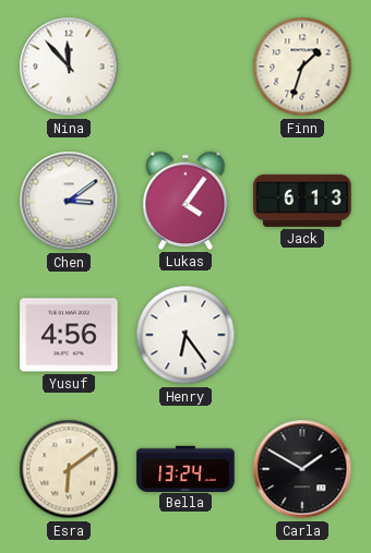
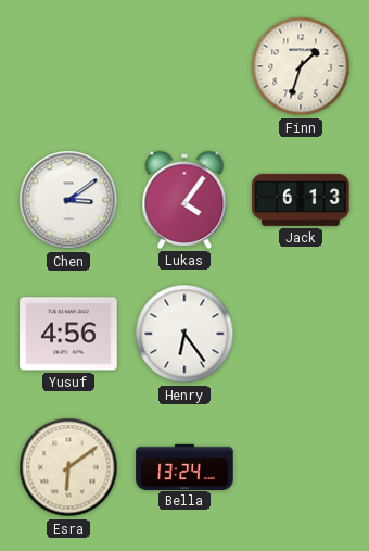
Nina: 11:53 -> none
Carla: 1:50 -> none
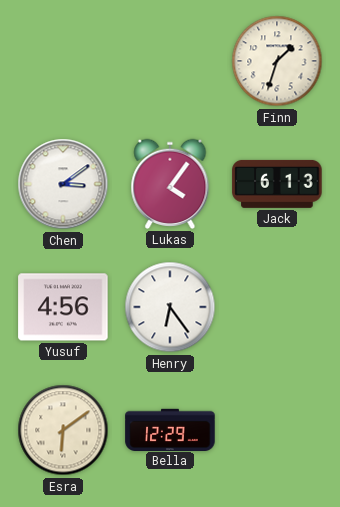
Bella: 13:24 -> 12:29
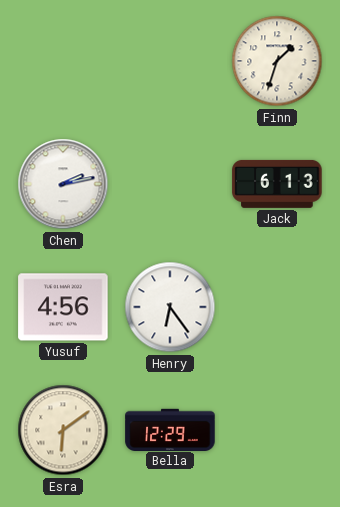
Chen: 3:09 -> 2:13
Lukas: 4:06 -> none
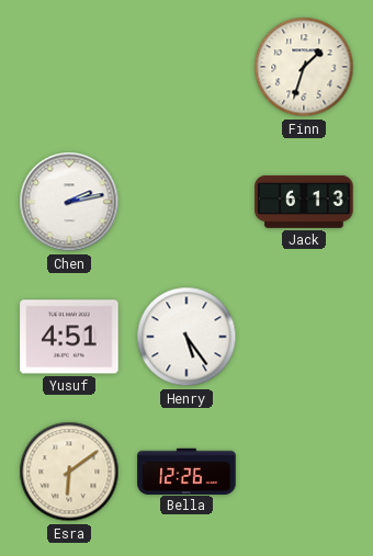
Yusuf: 4:56 -> 4:51
Henry: 6:24 -> 5:24
Bella: 12:29 -> 12:26
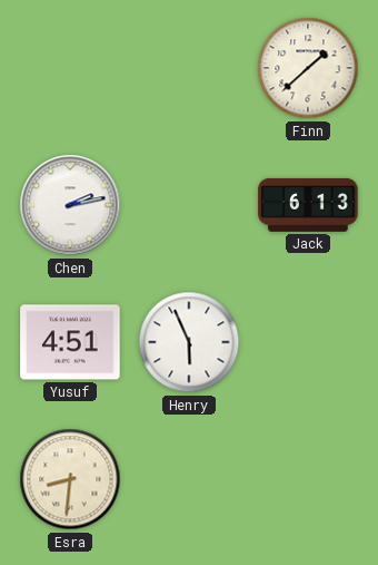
Finn: 1:33 -> 1:38
Henry: 5:24 -> 5:56
Esra: 6:09 -> 8:31
Bella: 12:26 -> none
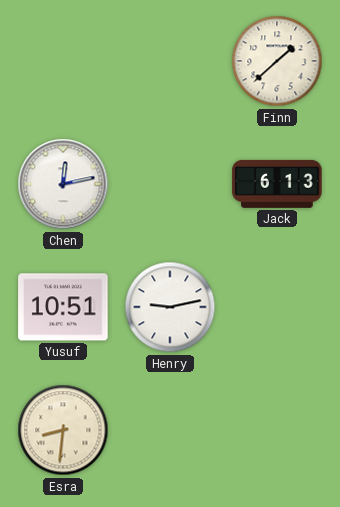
Chen: 2:13 -> 12:13
Yusuf: 4:51 -> 10:51
Henry: 5:56 -> 9:13
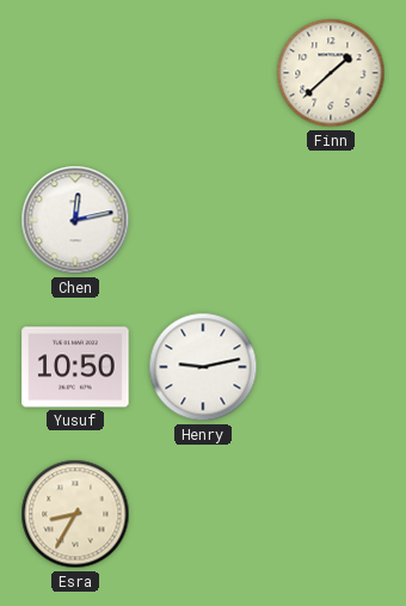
Jack: 6:13 -> none
Yusuf: 10:51 -> 10:50
Esra: 8:31 -> 8:35
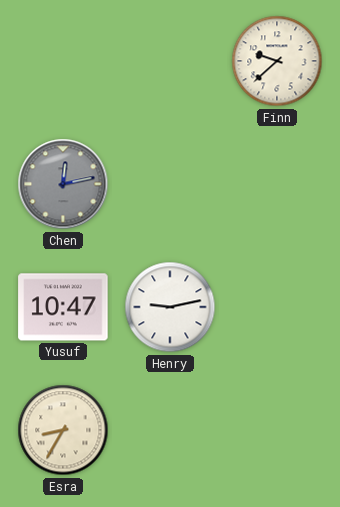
Finn: 1:38 -> 9:38
Chen dial: white -> grey
Yusuf: 10:50 -> 10:47
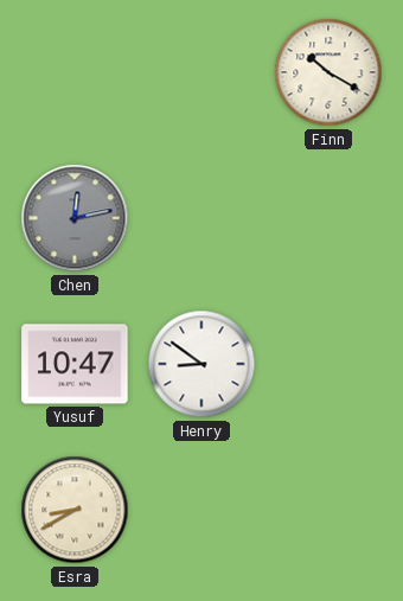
Finn: 9:38 -> 10:20
Henry: 9:13 -> 8:51
Esra: 8:35 -> 8:40
